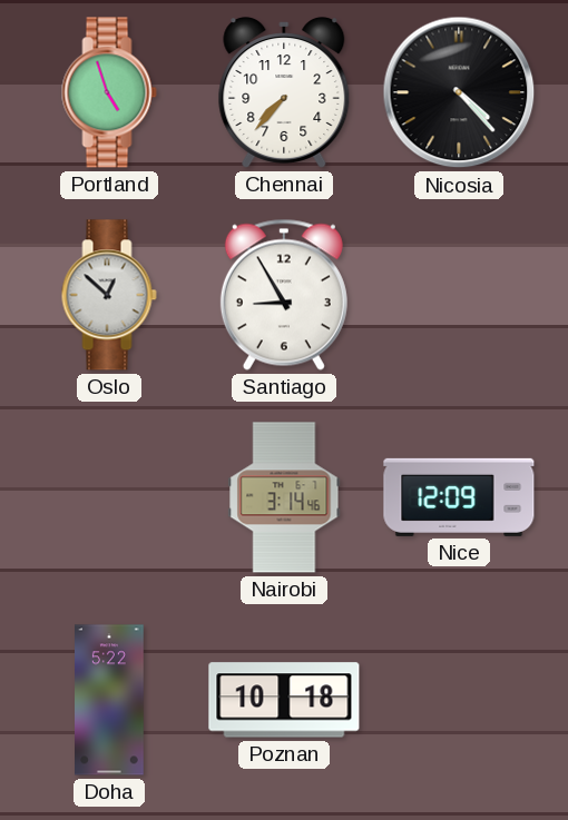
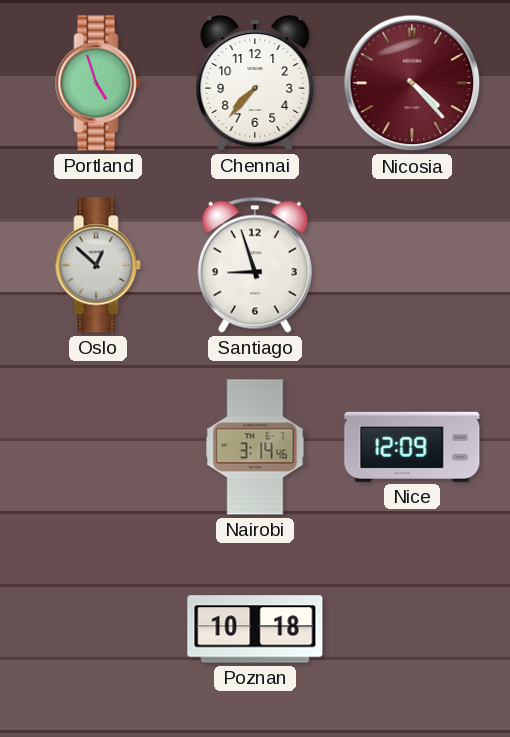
Nicosia dial: black -> burgundy
Santiago: 8:55 -> 8:57
Doha: 5:22 -> none
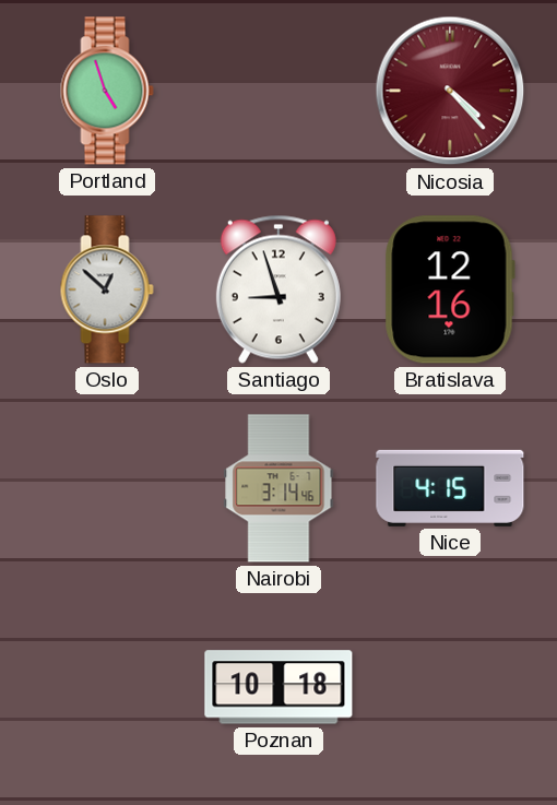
Chennai: 7:37 -> none
Bratislava: none -> 12:16
Nice: 12:09 -> 4:15
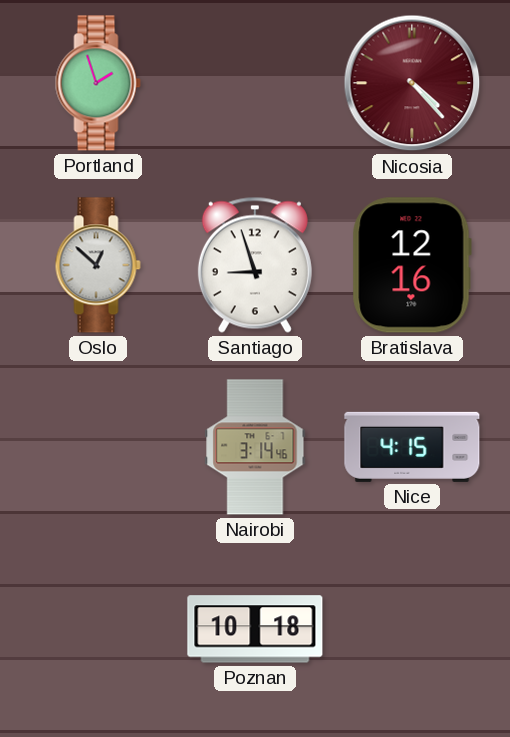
Portland: 4:57 -> 1:57
